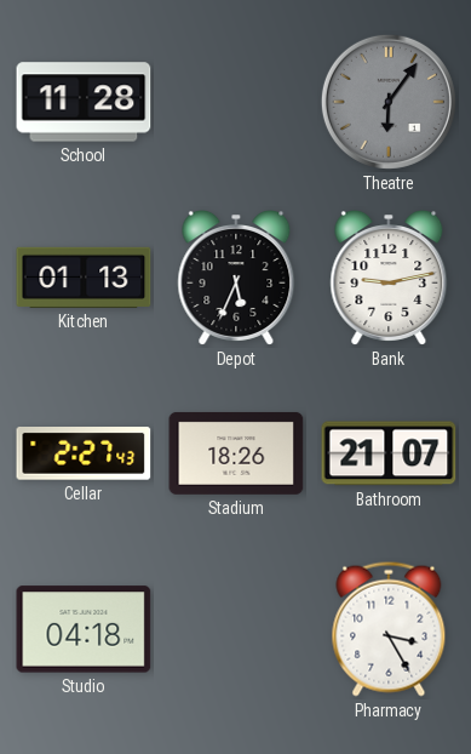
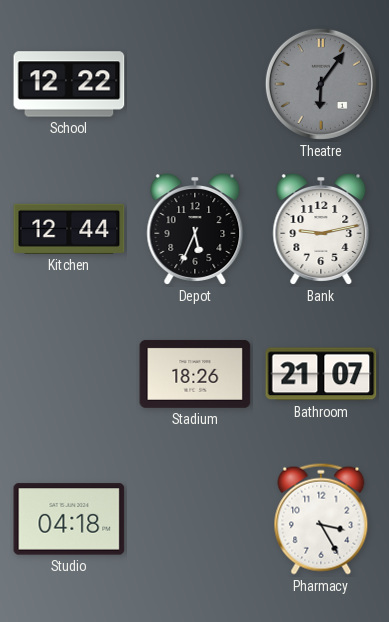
School: 11:28 -> 12:22
Kitchen: 01:13 -> 12:44
Cellar: 2:27 -> none
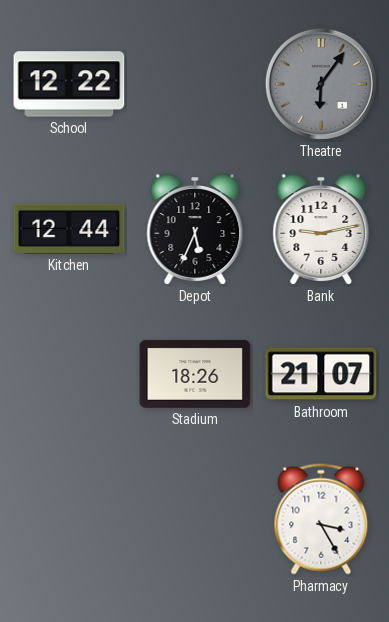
Studio: 04:18 -> none
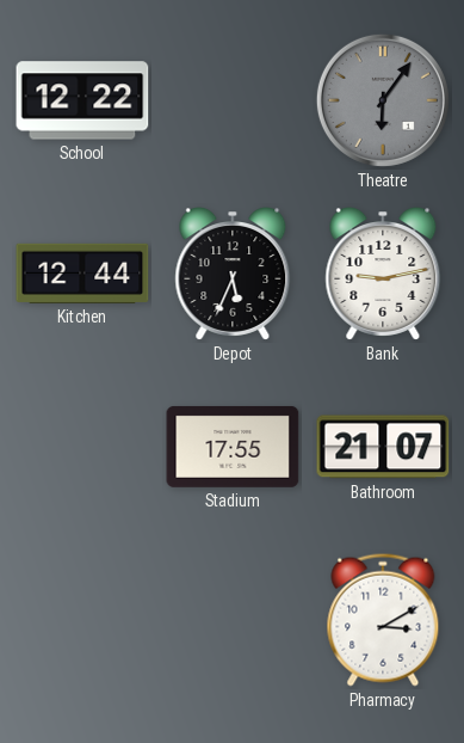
Stadium: 18:26 -> 17:55
Pharmacy: 3:25 -> 3:10
